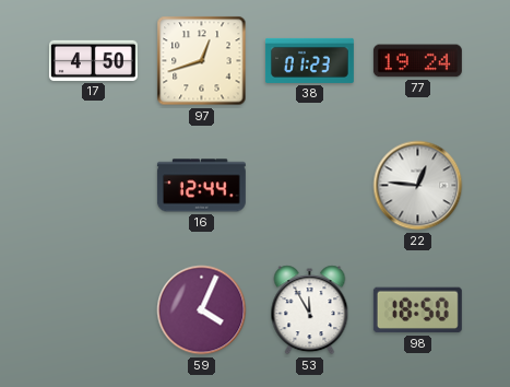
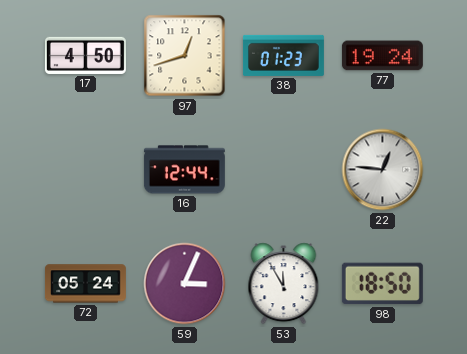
72: none -> 05:24
59: 4:04 -> 3:04
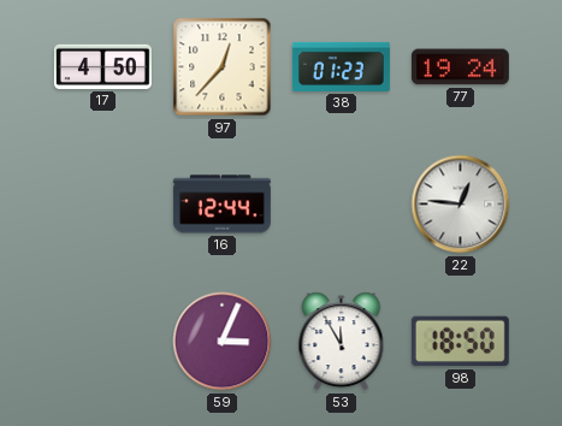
97: 12:42 -> 12:37
72: 05:24 -> none
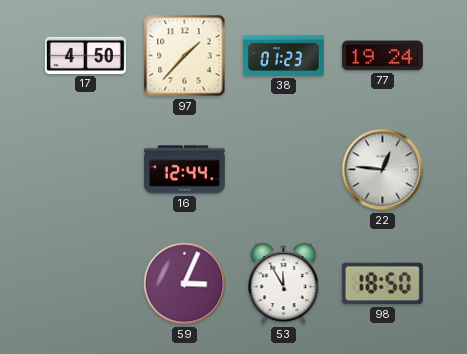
97: 12:37 -> 1:37
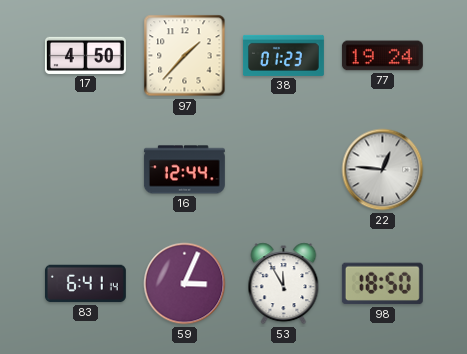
83: none -> 6:41
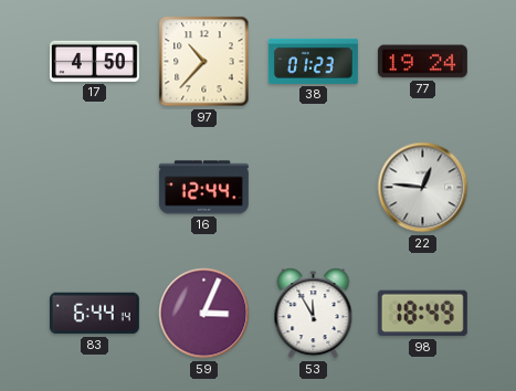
97: 1:37 -> 10:37
83: 6:41 -> 6:44
98: 18:50 -> 18:49
